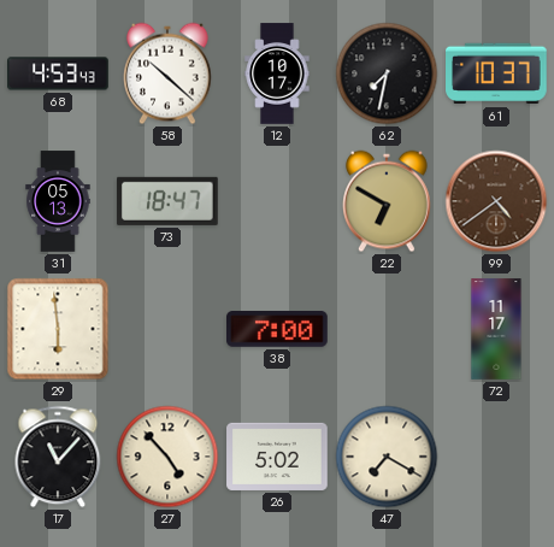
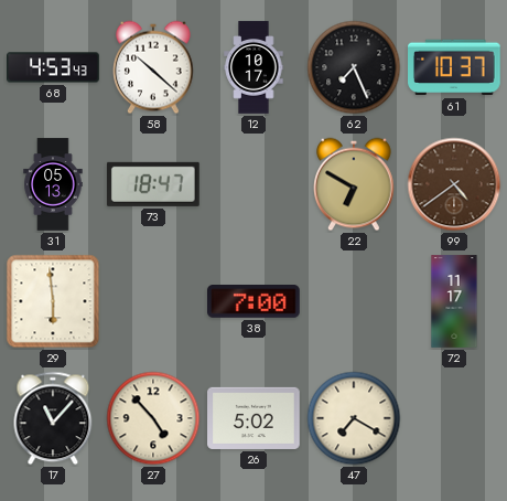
62: 7:32 -> 7:26
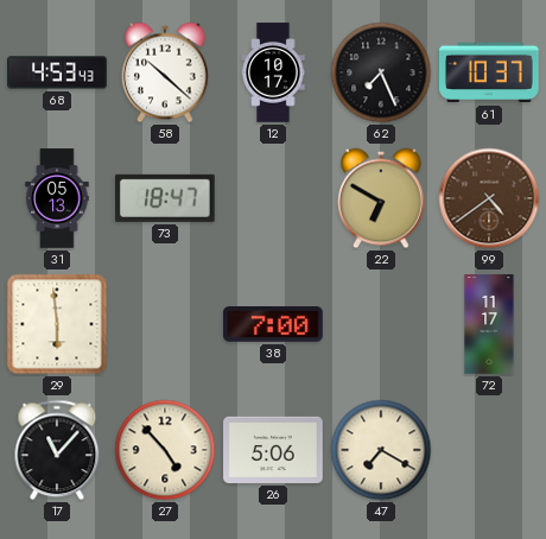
26: 5:02 -> 5:06
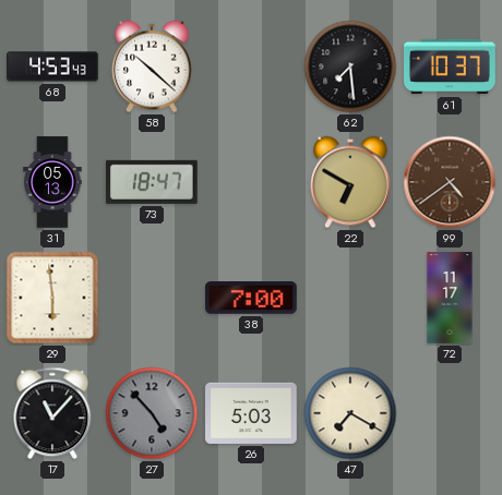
12: 10:17 -> none
62: 7:26 -> 7:29
27 dial: cream -> grey
26: 5:06 -> 5:03
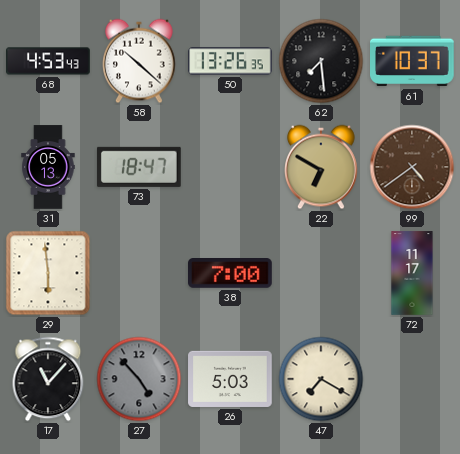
50: none -> 13:26
